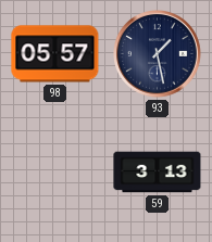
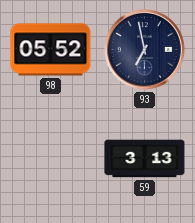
98: 05:57 -> 05:52
93: 1:28 -> 6:58
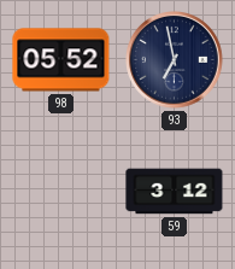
59: 3:13 -> 3:12
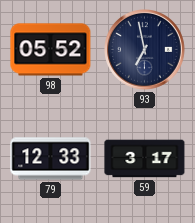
79: none -> 12:33
59: 3:12 -> 3:17
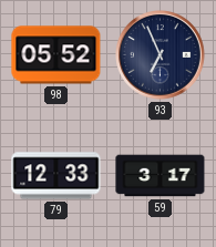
93: 6:58 -> 6:56
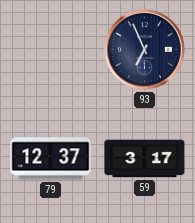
98: 05:52 -> none
79: 12:33 -> 12:37
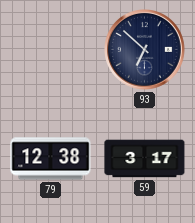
93: 6:56 -> 6:52
79: 12:37 -> 12:38
